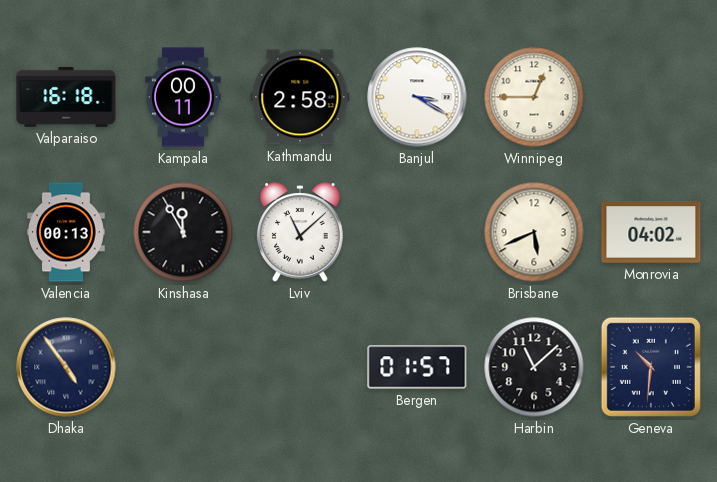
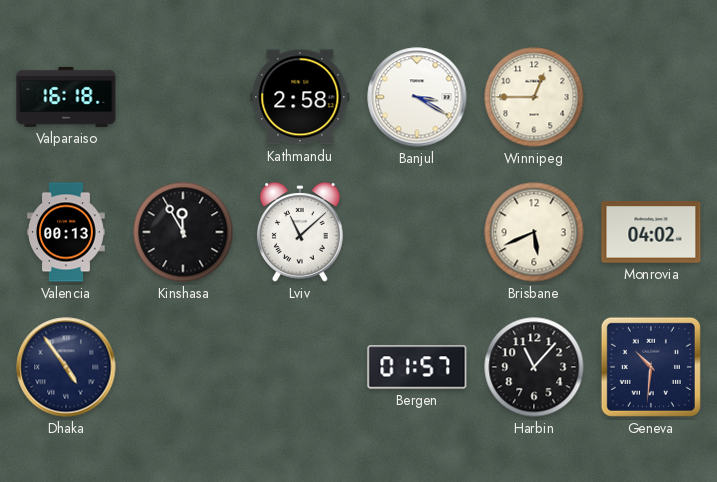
Kampala: 00:11 -> none
Harbin: 11:08 -> 11:07
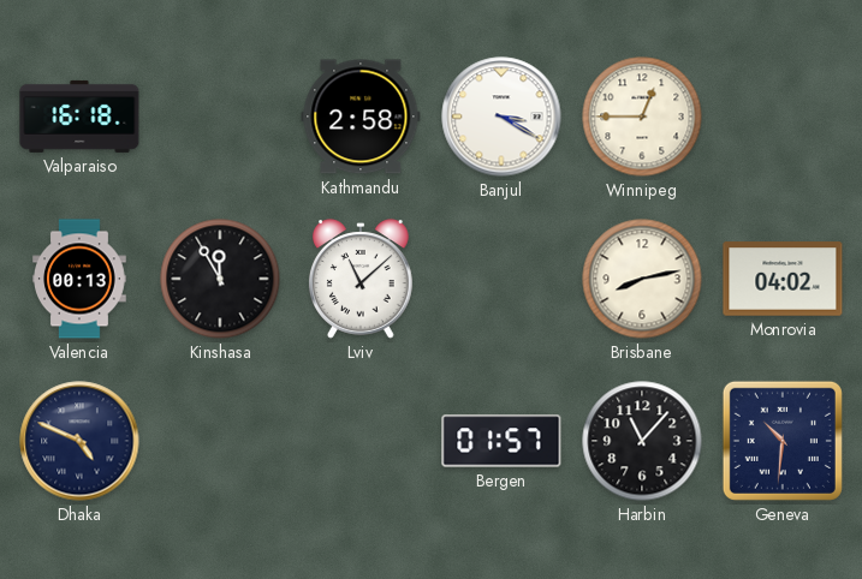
Brisbane: 5:41 -> 8:13
Dhaka: 4:54 -> 4:49
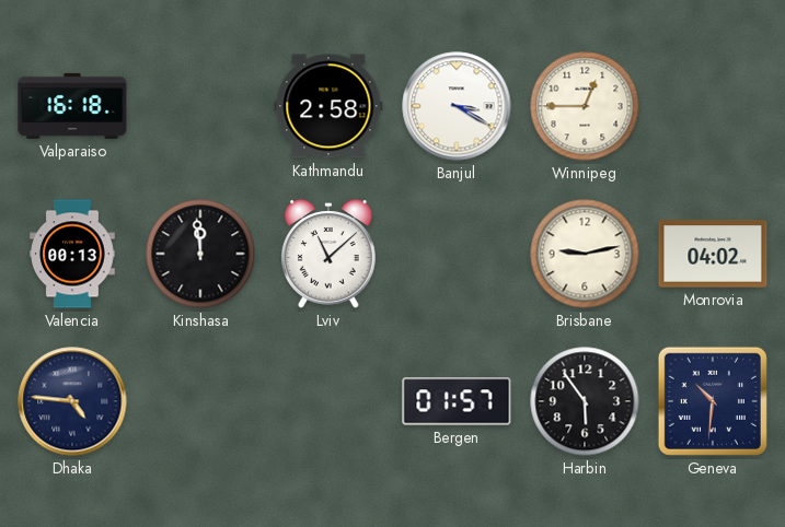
Kinshasa: 11:55 -> 11:59
Brisbane: 8:13 -> 9:13
Dhaka: 4:49 -> 4:46
Harbin: 11:07 -> 5:54
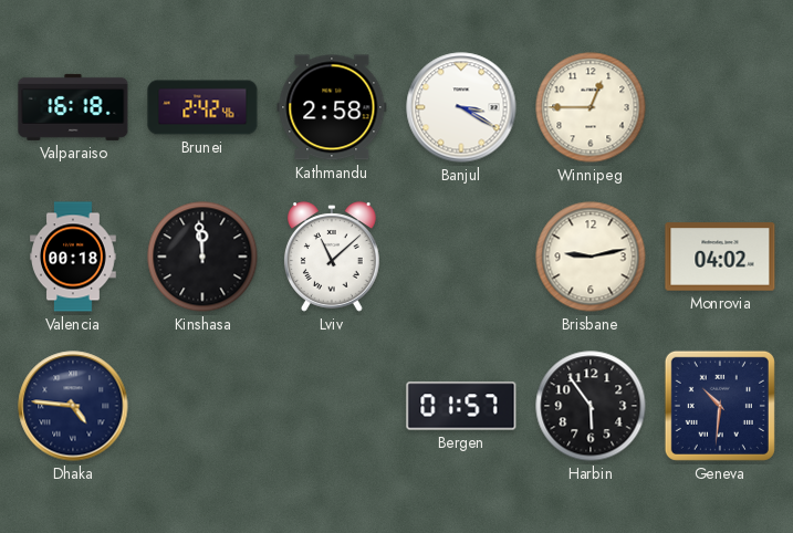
Brunei: none -> 2:42
Valencia: 00:13 -> 00:18
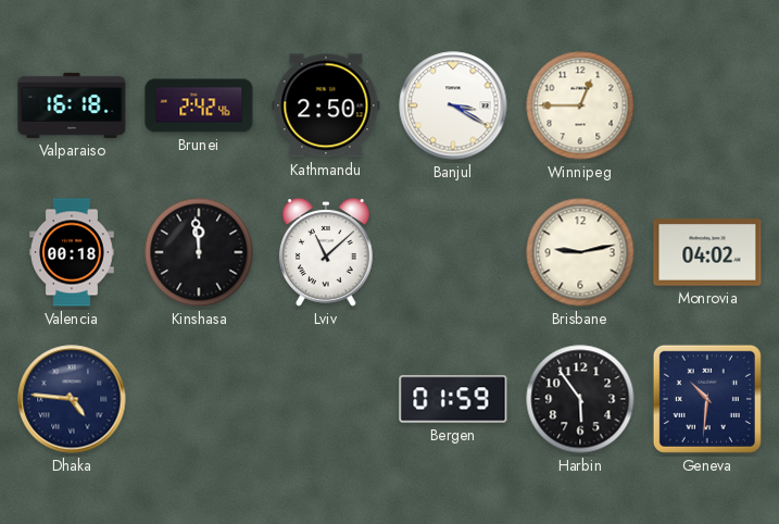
Kathmandu: 2:58 -> 2:50
Bergen: 01:57 -> 01:59
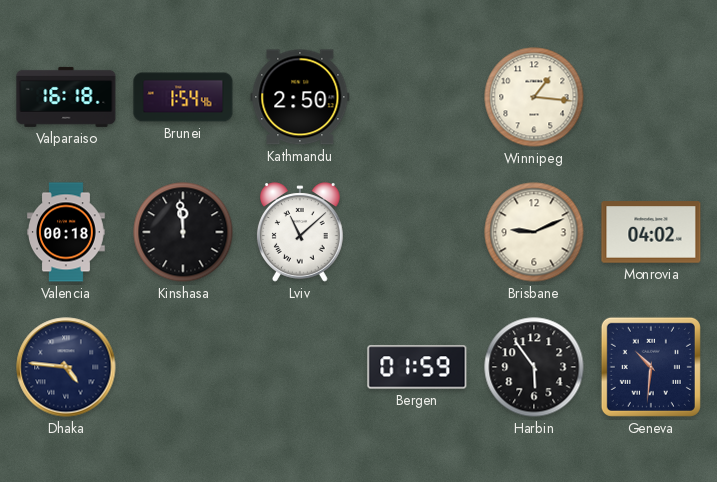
Brunei: 2:42 -> 1:54
Banjul: 3:20 -> none
Winnipeg: 12:45 -> 1:16
Brisbane: 9:13 -> 9:11
